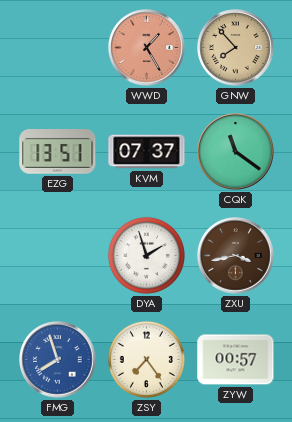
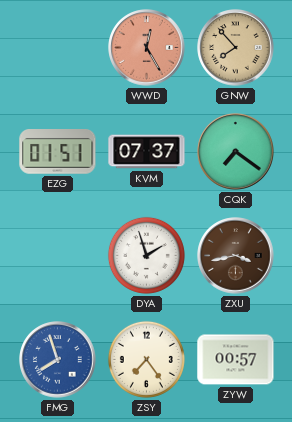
WWD: 1:25 -> 12:25
EZG: 13:51 -> 01:51
CQK: 11:21 -> 7:21
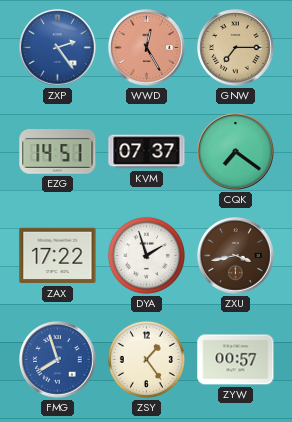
ZXP: none -> 2:24
GNW: 7:53 -> 7:15
EZG: 01:51 -> 14:51
ZAX: none -> 17:22
ZSY: 7:24 -> 1:24
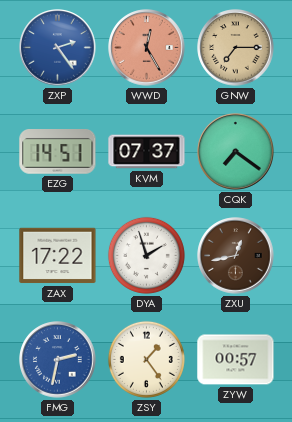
ZXU: 3:43 -> 12:43
FMG: 7:57 -> 2:32
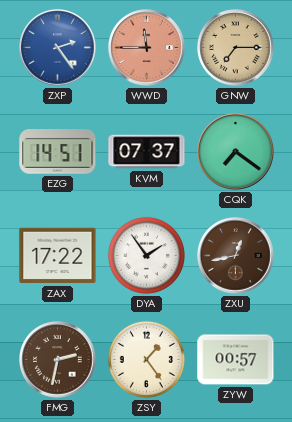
WWD: 12:25 -> 11:45
DYA: 1:57 -> 1:54
FMG dial: blue -> brown
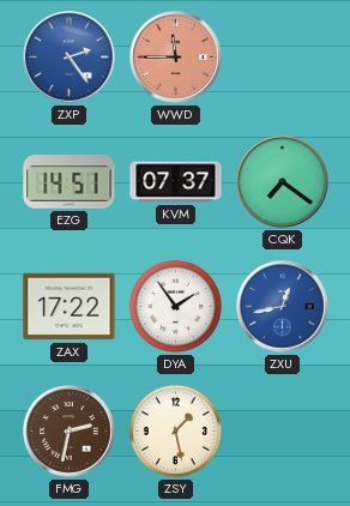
GNW: 7:15 -> none
ZXU dial: brown -> blue
ZSY: 1:24 -> 1:28
ZYW: 00:57 -> none
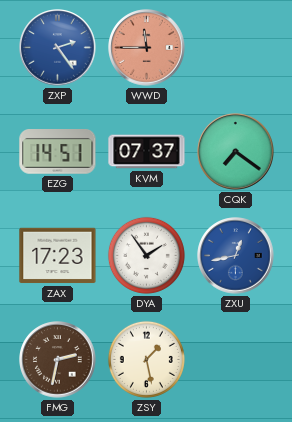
ZAX: 17:22 -> 17:23
